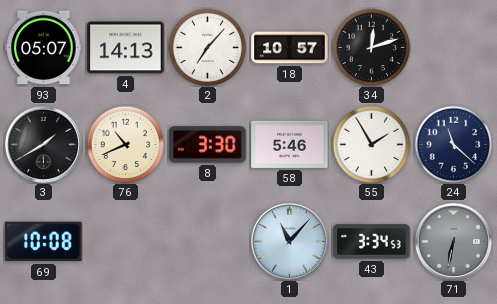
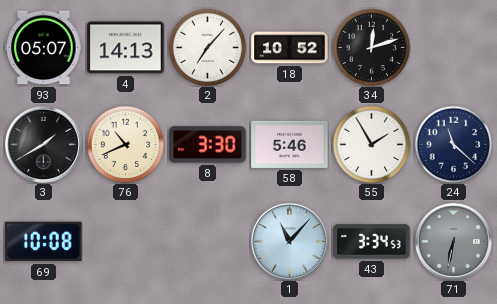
18: 10:57 -> 10:52
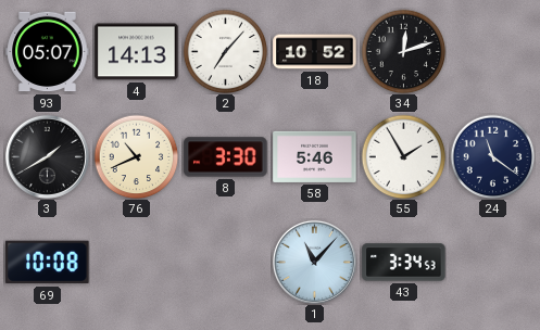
24: 11:22 -> 11:21
71: 6:32 -> none
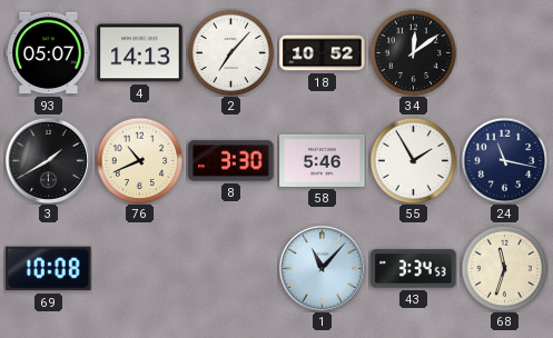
34: 12:12 -> 12:09
24: 11:21 -> 11:17
68: none -> 11:33
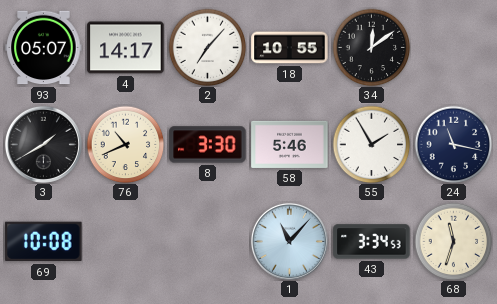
4: 14:13 -> 14:17
18: 10:52 -> 10:55
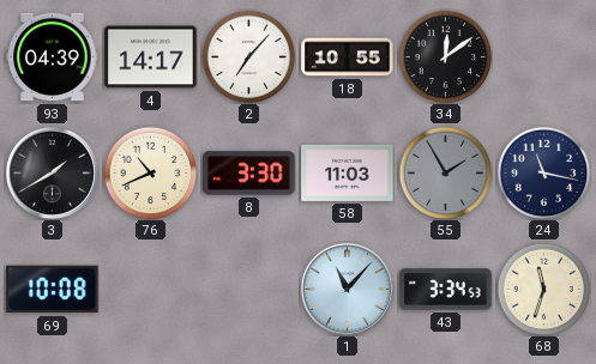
93: 05:07 -> 04:39
58: 5:46 -> 11:03
55 dial: white -> grey
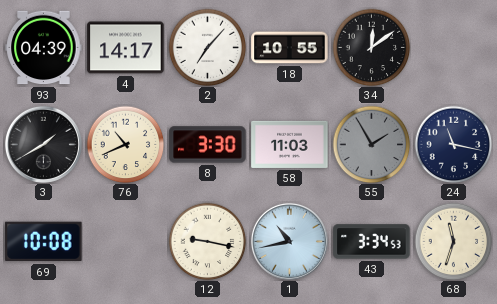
12: none -> 9:17
1: 11:07 -> 10:43
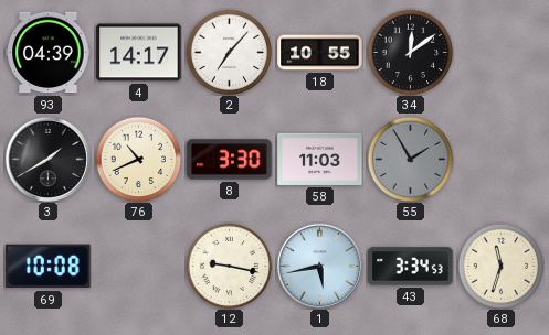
24: 11:17 -> none
1: 10:43 -> 5:43
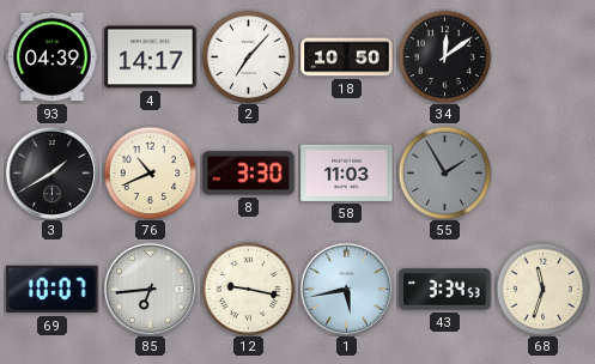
18: 10:55 -> 10:50
69: 10:08 -> 10:07
85: none -> 6:44
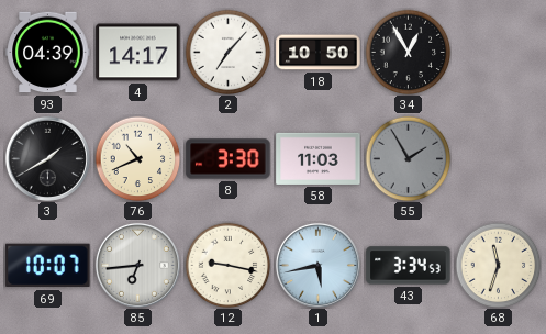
34: 12:09 -> 12:55
